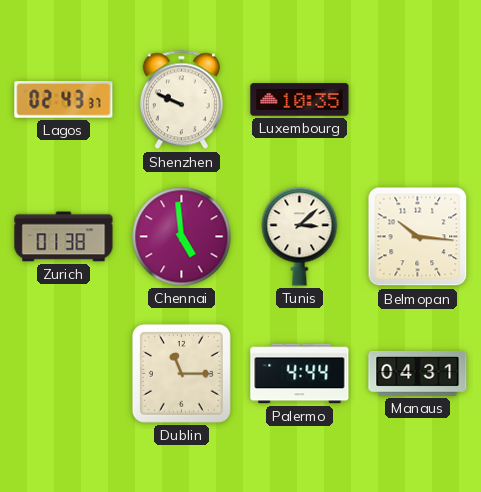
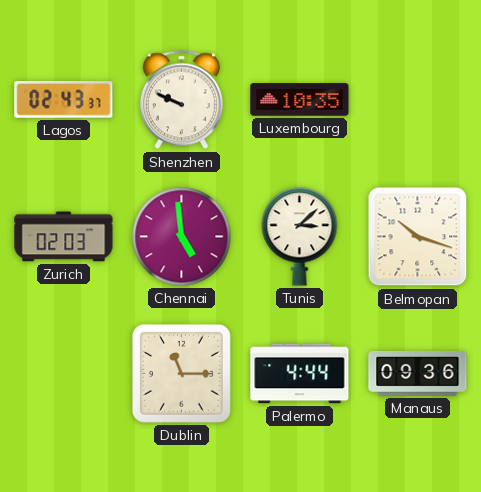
Zurich: 01:38 -> 02:03
Belmopan: 10:16 -> 10:18
Manaus: 04:31 -> 09:36
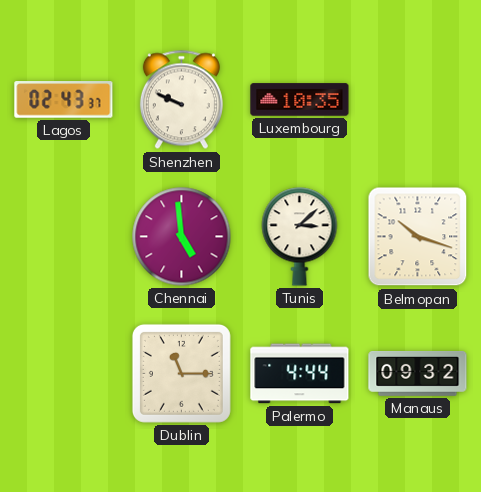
Zurich: 02:03 -> none
Manaus: 09:36 -> 09:32
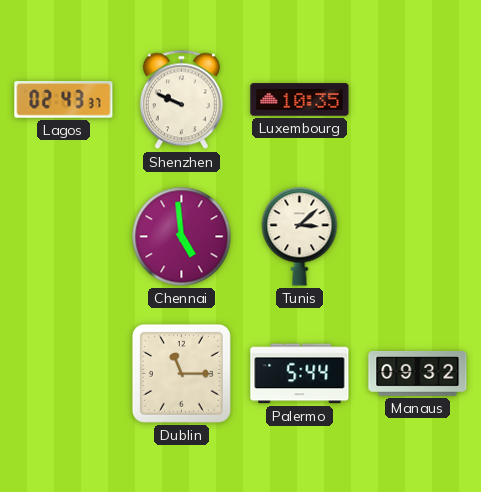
Belmopan: 10:18 -> none
Palermo: 4:44 -> 5:44
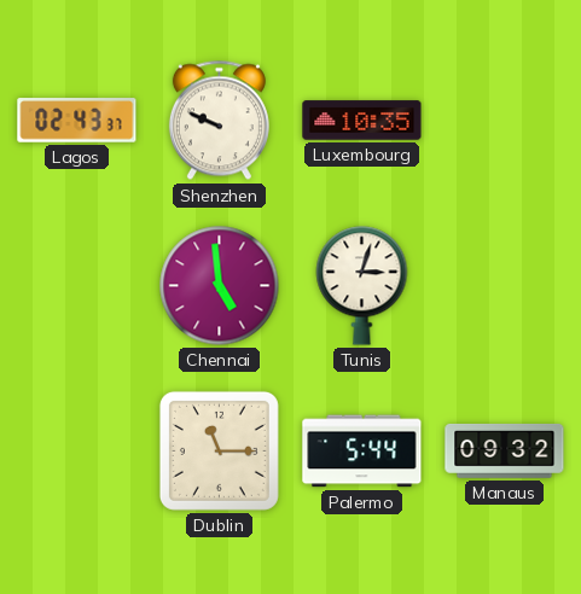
Tunis: 3:08 -> 3:03
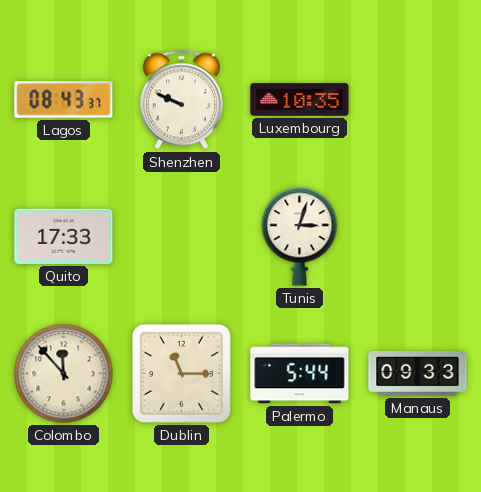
Lagos: 02:43 -> 08:43
Quito: none -> 17:33
Chennai: 4:59 -> none
Colombo: none -> 11:53
Manaus: 09:32 -> 09:33
